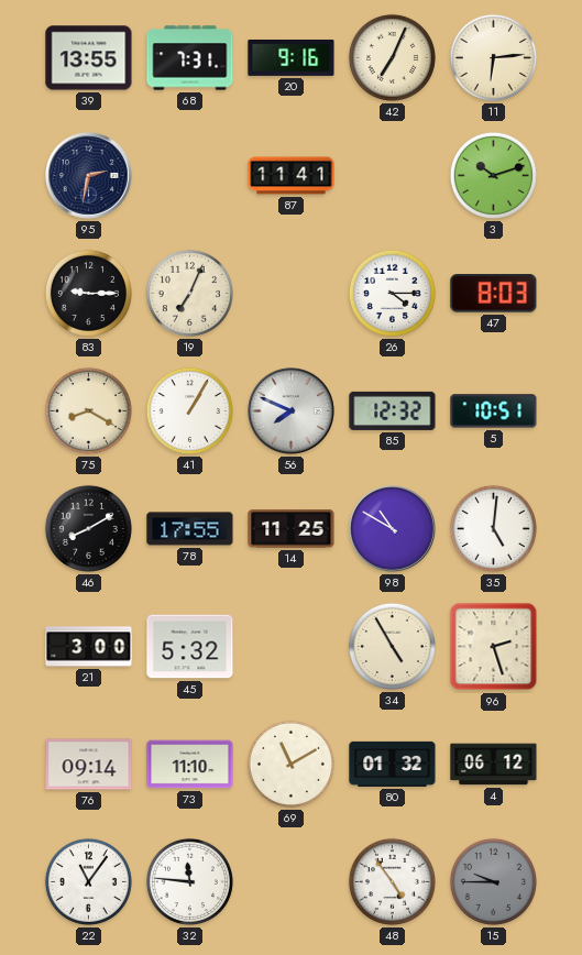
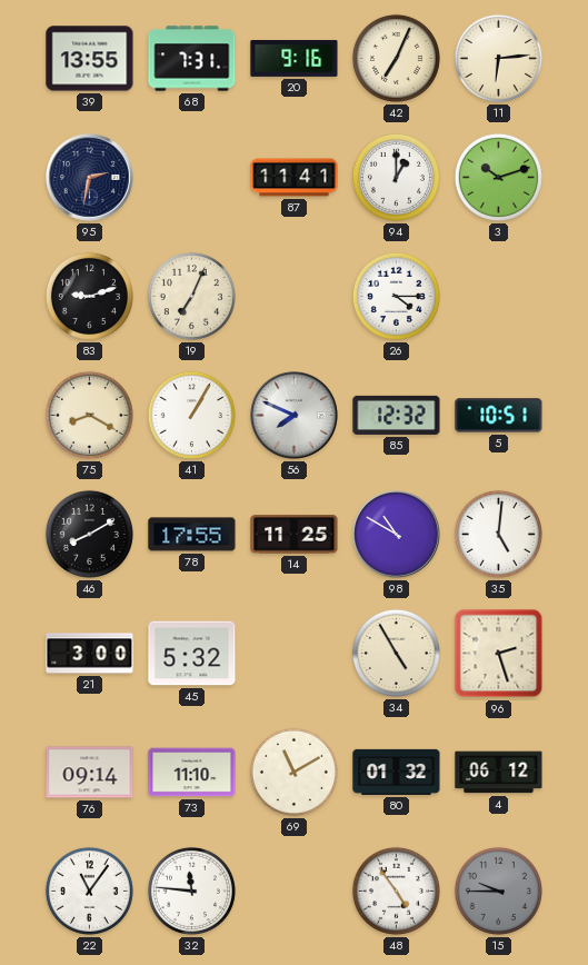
94: none -> 1:00
83: 9:15 -> 9:12
47: 8:03 -> none
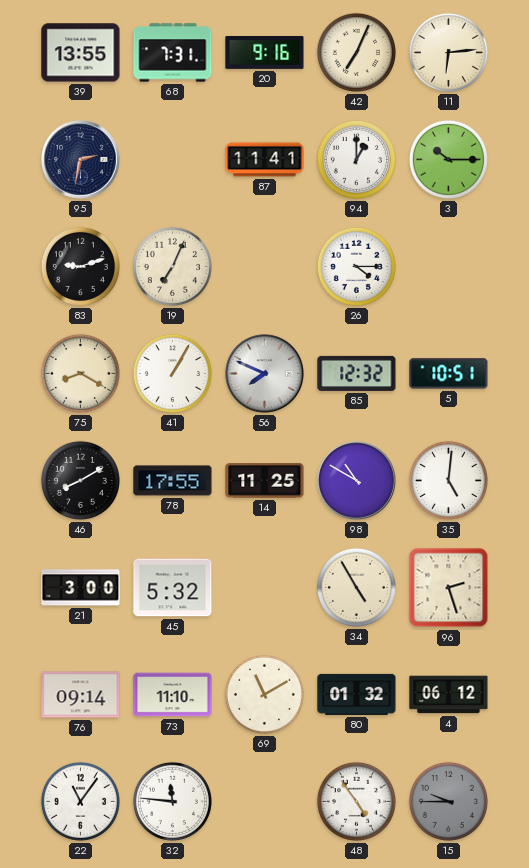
3: 10:12 -> 10:15
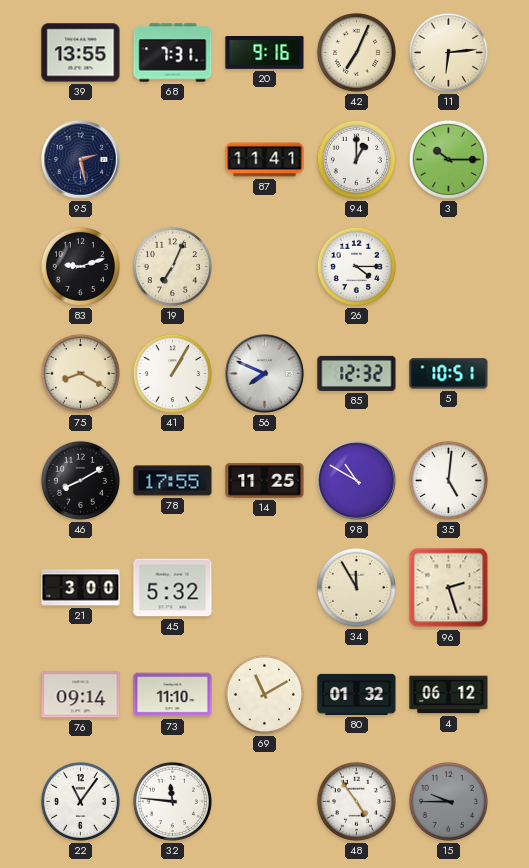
95: 2:32 -> 2:28
34: 4:55 -> 11:55
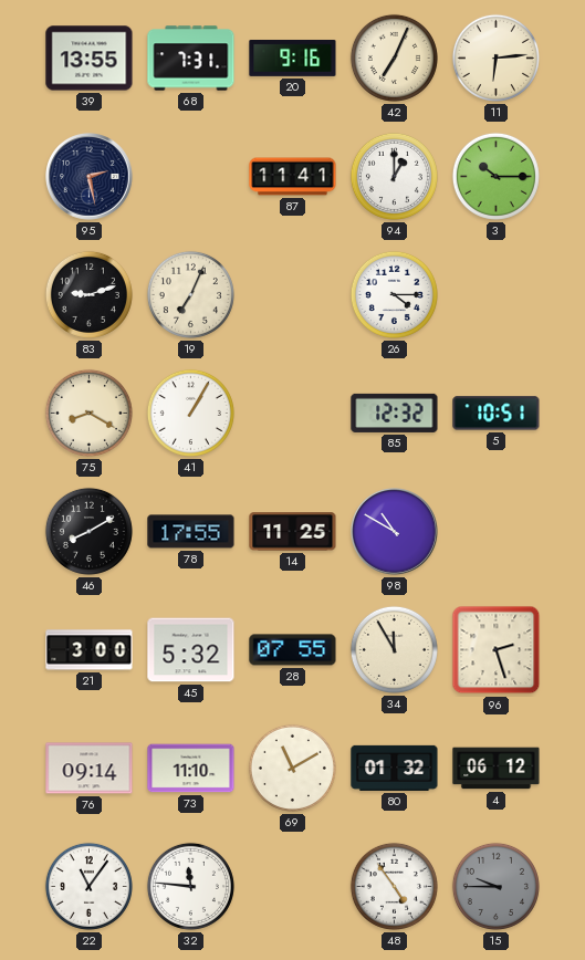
56: 7:49 -> none
35: 5:01 -> none
28: none -> 07:55
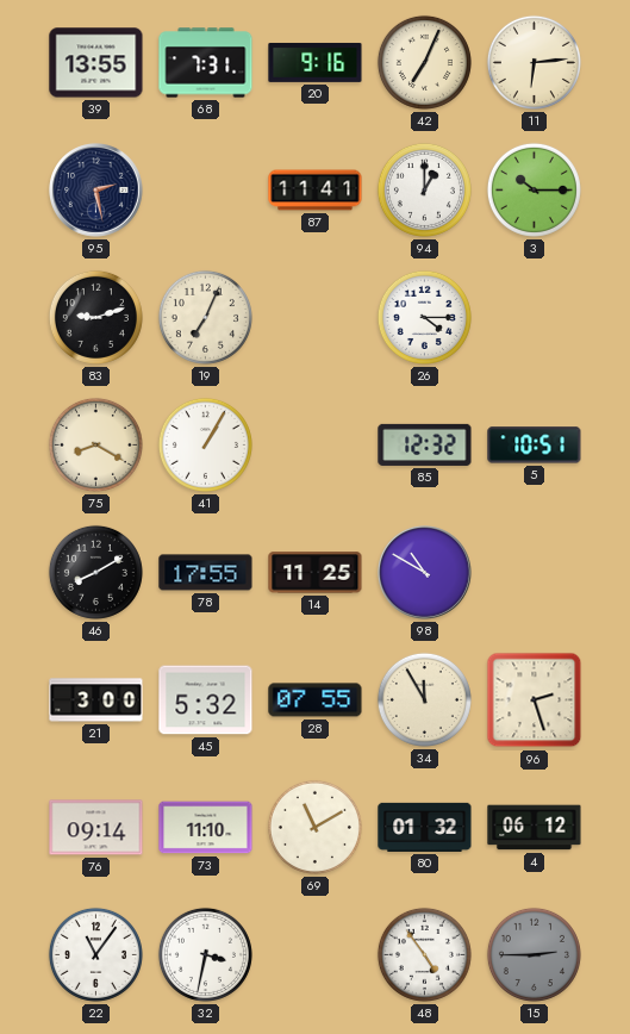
32: 11:46 -> 3:32
15: 9:45 -> 2:45
